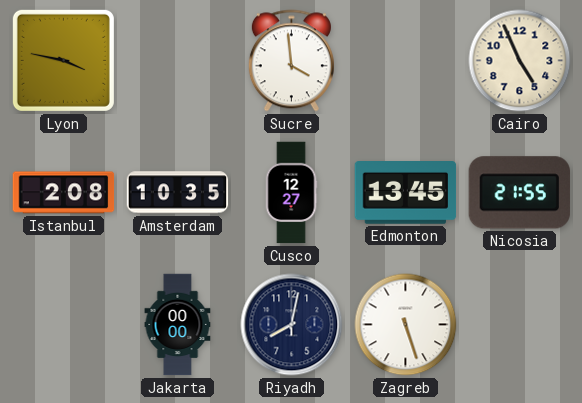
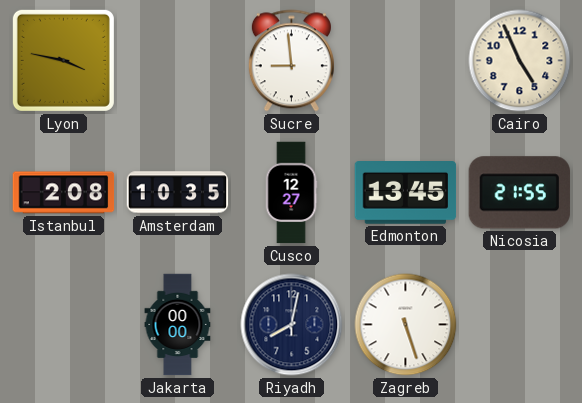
Sucre: 3:59 -> 8:59
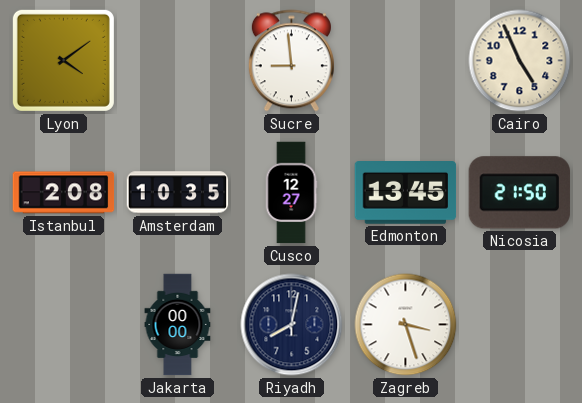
Lyon: 3:47 -> 4:09
Nicosia: 21:55 -> 21:50
Zagreb: 5:27 -> 3:27
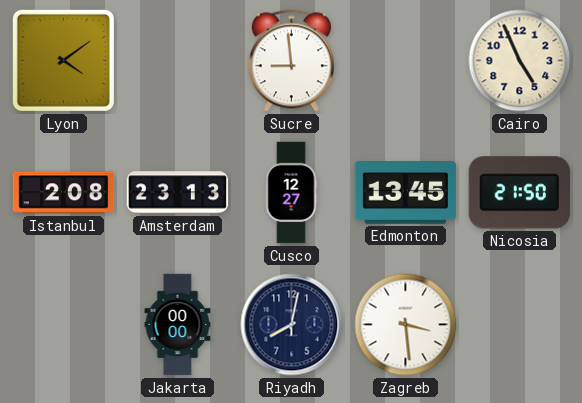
Amsterdam: 10:35 -> 23:13
Zagreb: 3:27 -> 3:29
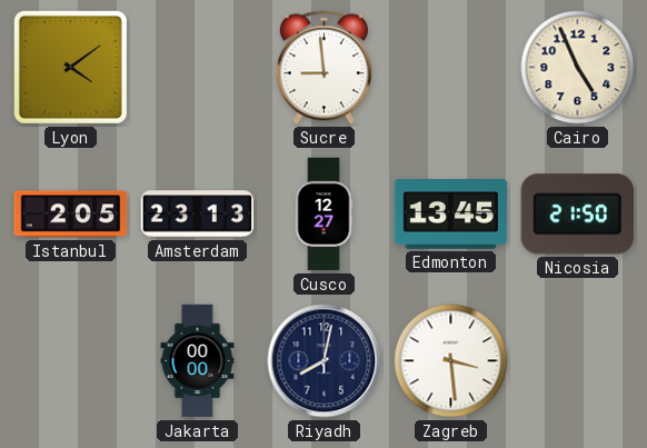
Istanbul: 2:08 -> 2:05
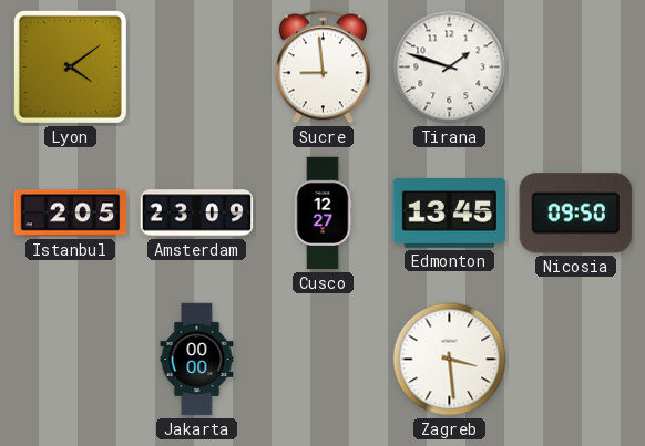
Tirana: none -> 1:48
Cairo: 4:56 -> none
Amsterdam: 23:13 -> 23:09
Nicosia: 21:50 -> 09:50
Riyadh: 8:02 -> none
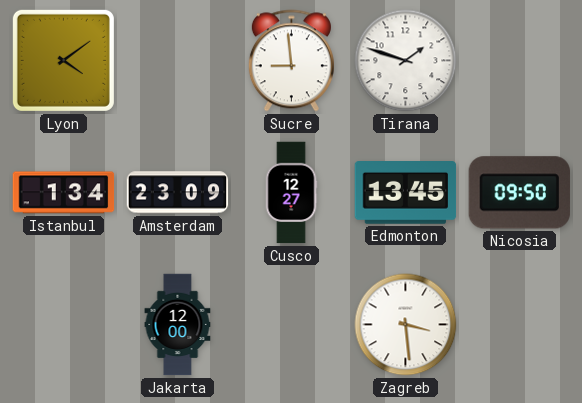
Istanbul: 2:05 -> 1:34
Jakarta: 00:00 -> 12:00
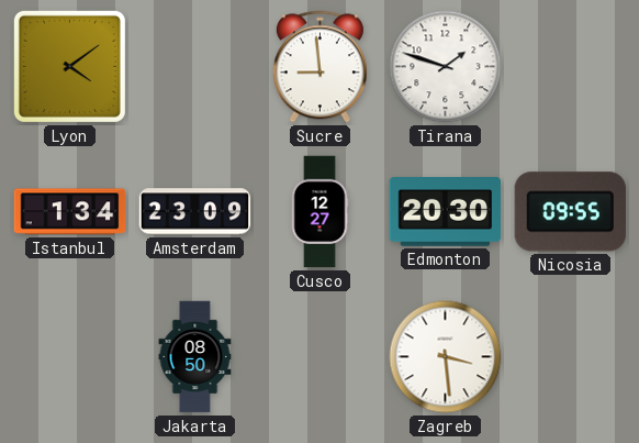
Edmonton: 13:45 -> 20:30
Nicosia: 09:50 -> 09:55
Jakarta: 12:00 -> 08:50
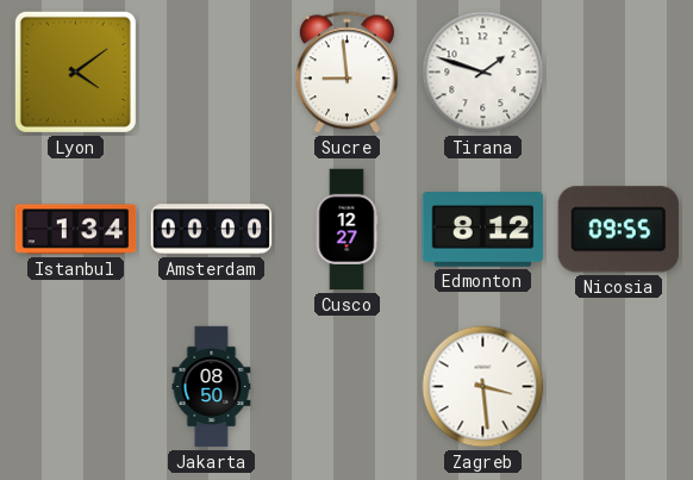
Amsterdam: 23:09 -> 00:00
Edmonton: 20:30 -> 8:12
